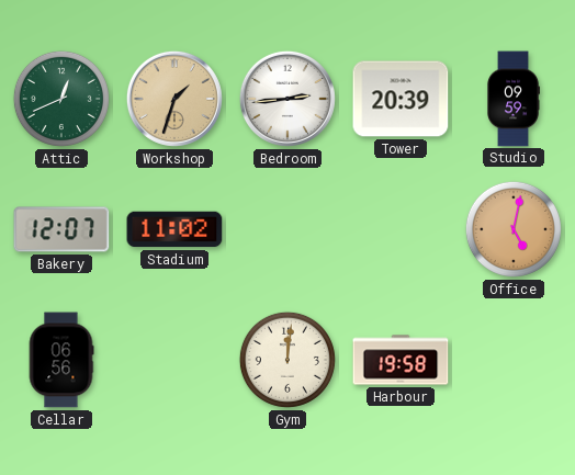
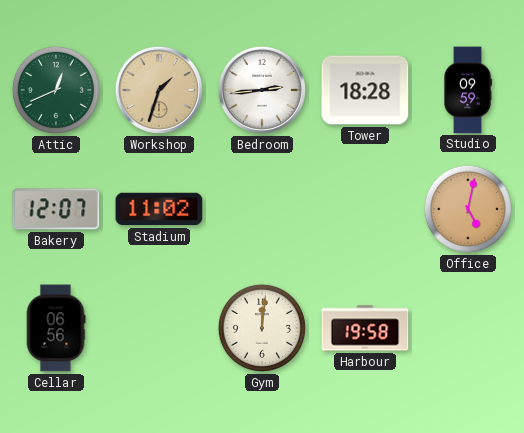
Tower: 20:39 -> 18:28
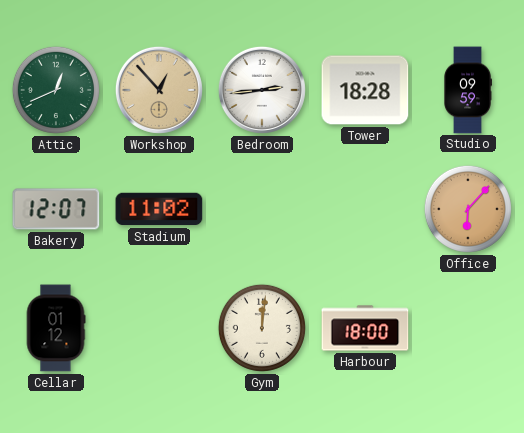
Workshop: 1:33 -> 12:53
Office: 5:02 -> 6:07
Cellar: 06:56 -> 01:12
Harbour: 19:58 -> 18:00
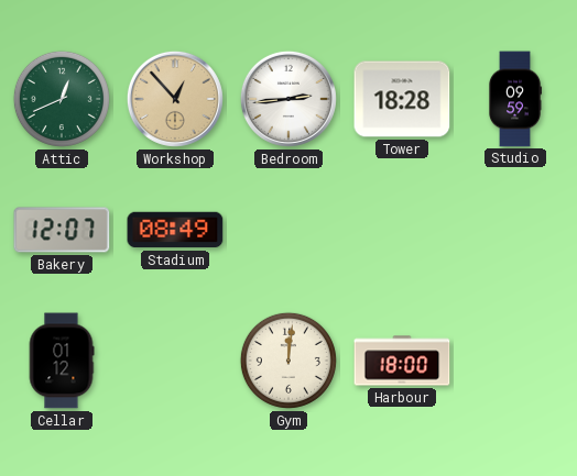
Stadium: 11:02 -> 08:49
Office: 6:07 -> none
